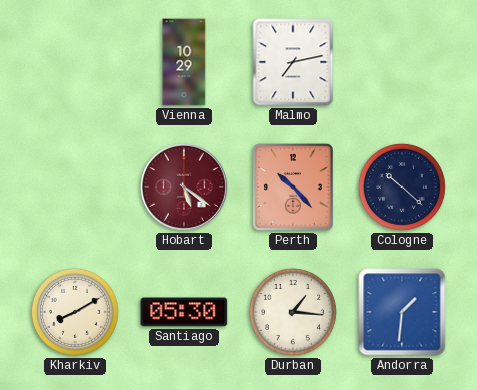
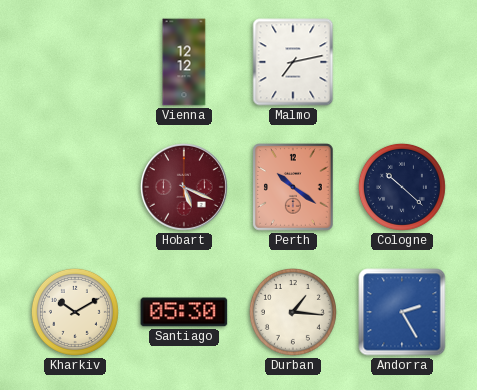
Vienna: 10:29 -> 12:12
Hobart: 5:21 -> 5:19
Perth: 10:23 -> 10:21
Kharkiv: 8:10 -> 10:10
Andorra: 1:31 -> 2:25
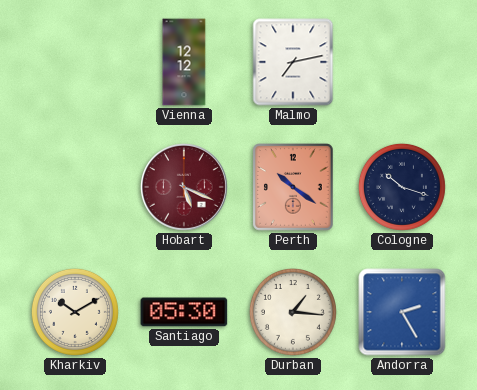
Cologne: 10:22 -> 10:18
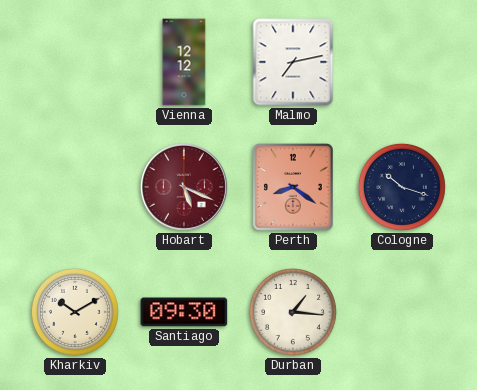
Perth: 10:21 -> 8:21
Santiago: 05:30 -> 09:30
Andorra: 2:25 -> none
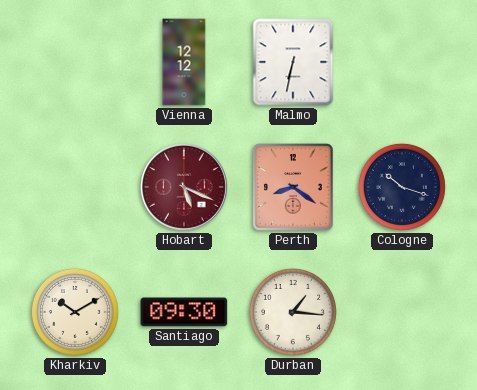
Malmo: 7:13 -> 6:32
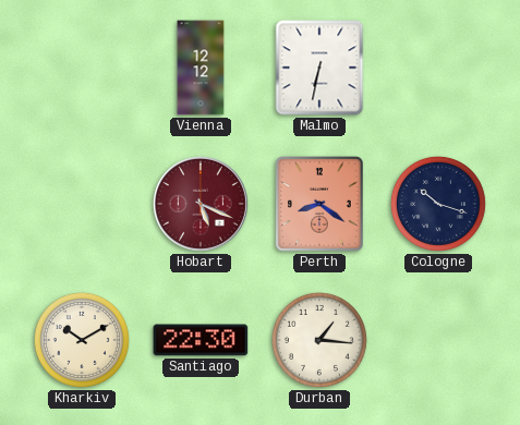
Santiago: 09:30 -> 22:30
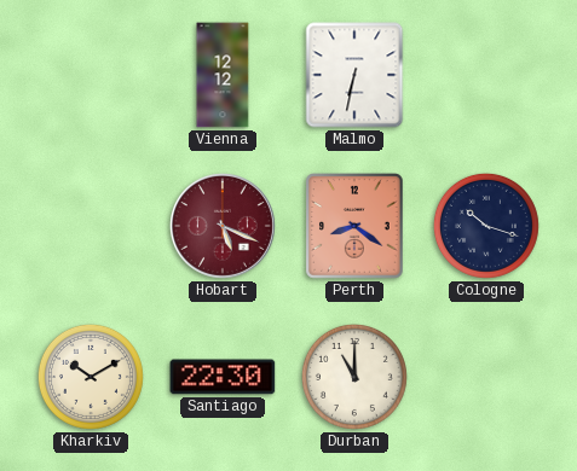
Durban: 1:16 -> 11:00
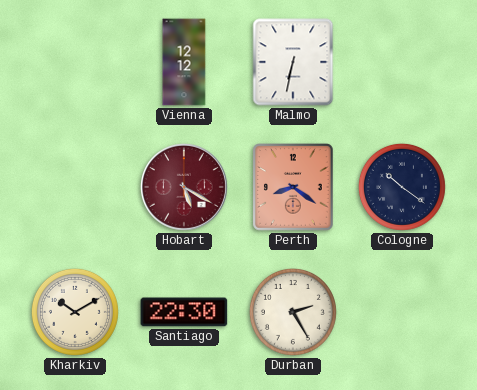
Hobart: 5:19 -> 5:20
Cologne: 10:18 -> 10:21
Durban: 11:00 -> 2:25
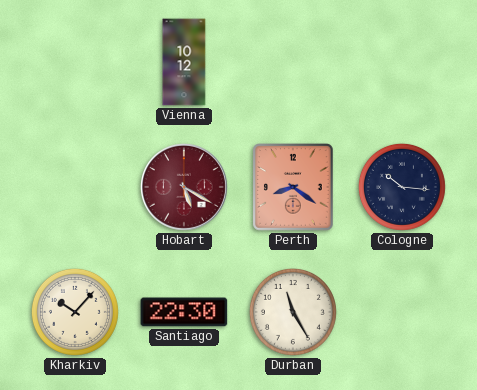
Vienna: 12:12 -> 10:12
Malmo: 6:32 -> none
Cologne: 10:21 -> 10:16
Kharkiv: 10:10 -> 10:07
Durban: 2:25 -> 11:25
